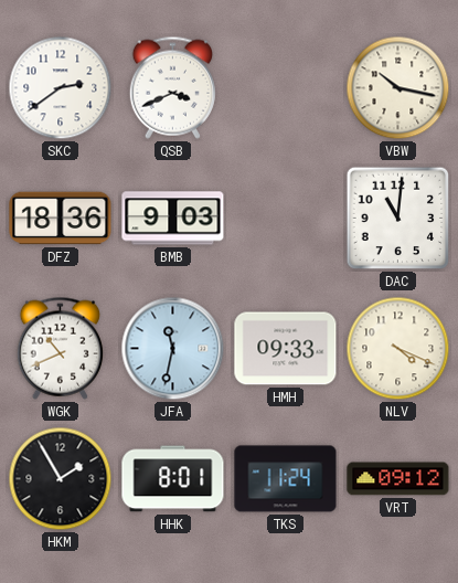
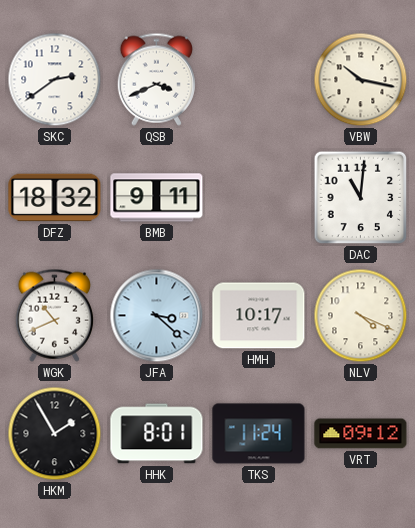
DFZ: 18:36 -> 18:32
BMB: 9:03 -> 9:11
JFA: 11:32 -> 3:22
HMH: 09:33 -> 10:17
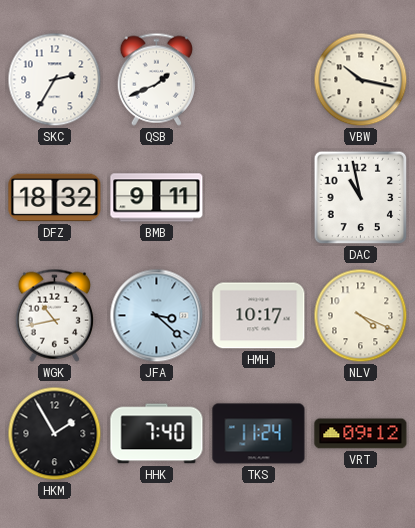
SKC: 2:39 -> 2:35
QSB: 3:41 -> 1:41
DAC: 11:01 -> 10:58
WGK: 10:41 -> 10:43
HHK: 8:01 -> 7:40
